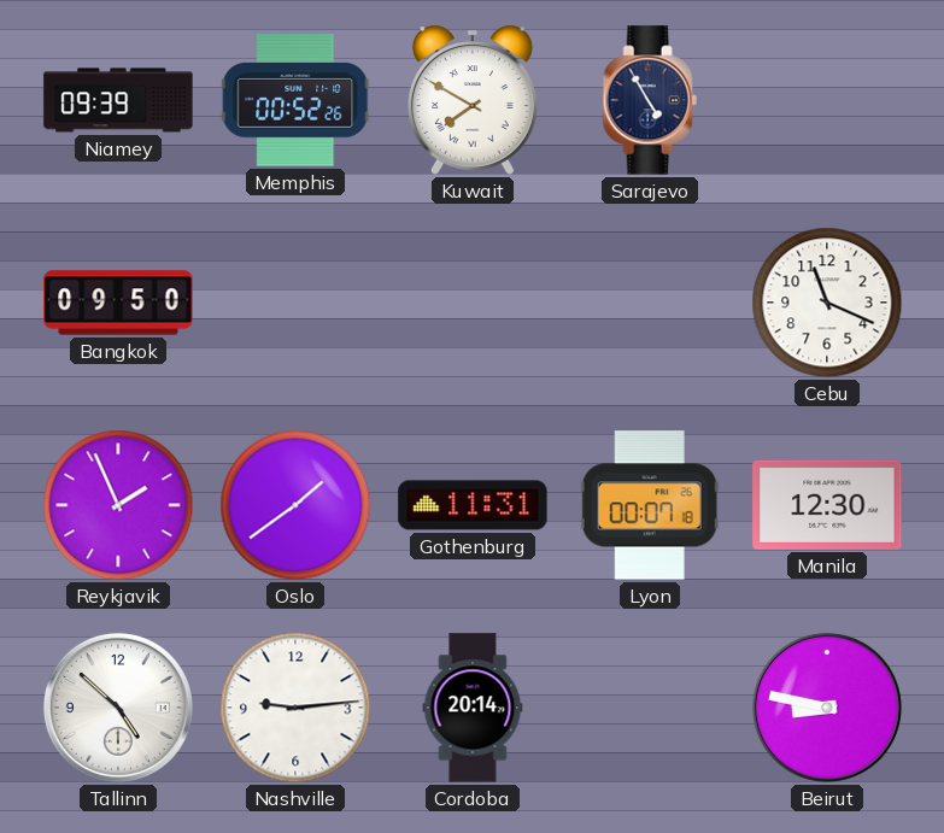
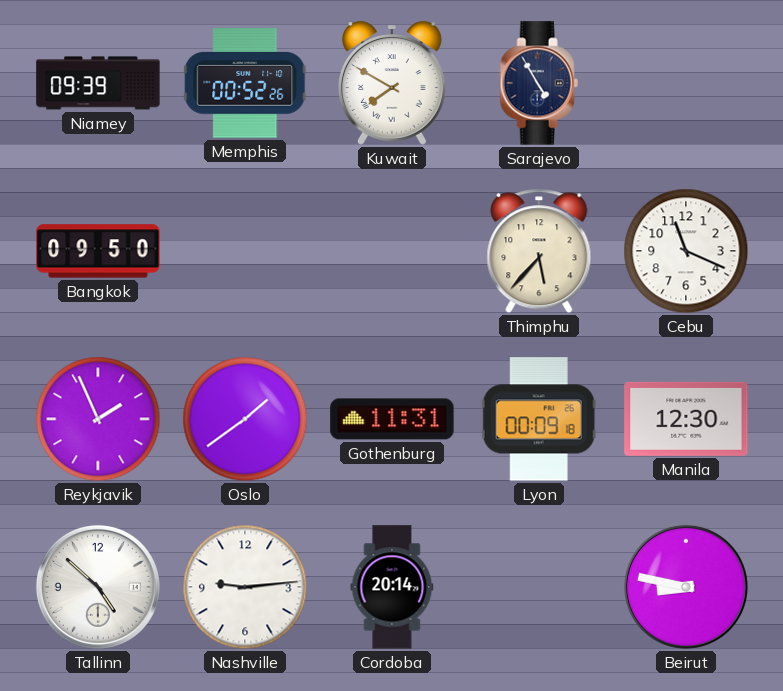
Thimphu: none -> 5:37
Lyon: 00:07 -> 00:09
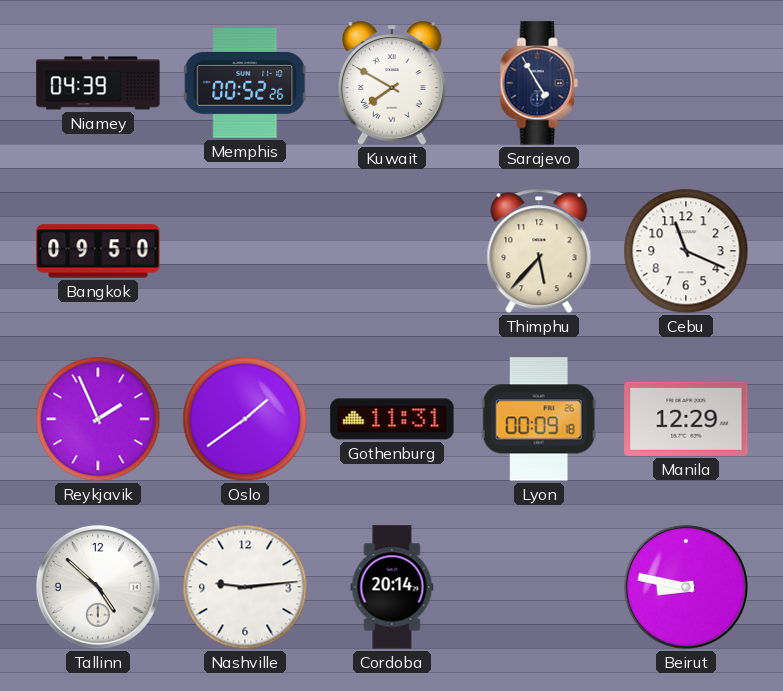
Niamey: 09:39 -> 04:39
Manila: 12:30 -> 12:29
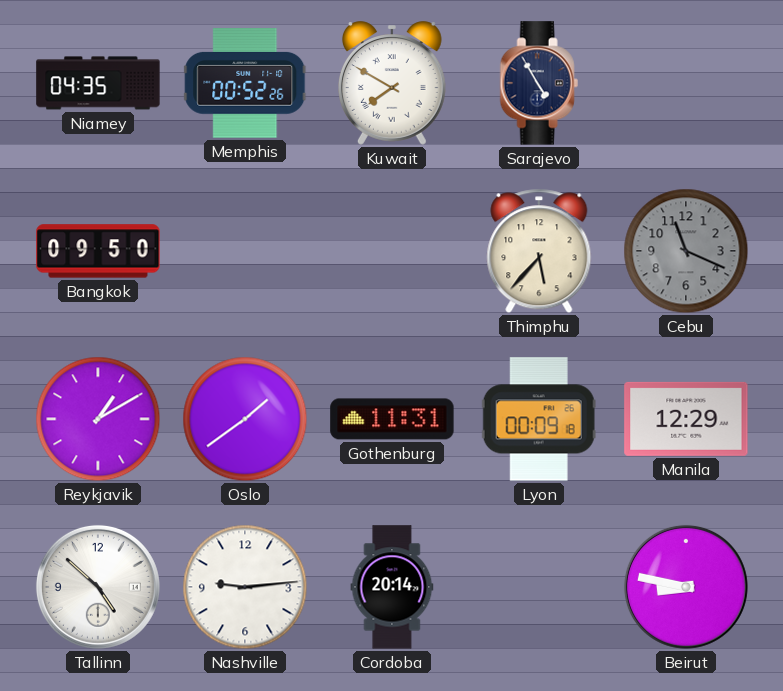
Niamey: 04:39 -> 04:35
Cebu dial: white -> grey
Reykjavik: 1:56 -> 1:10
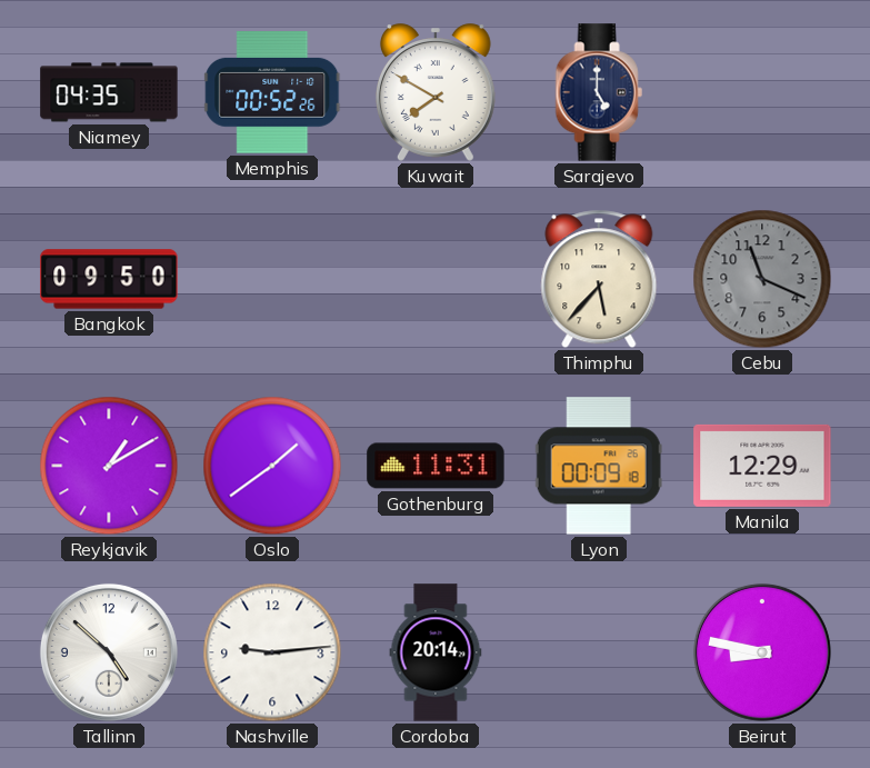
Sarajevo: 4:55 -> 5:00
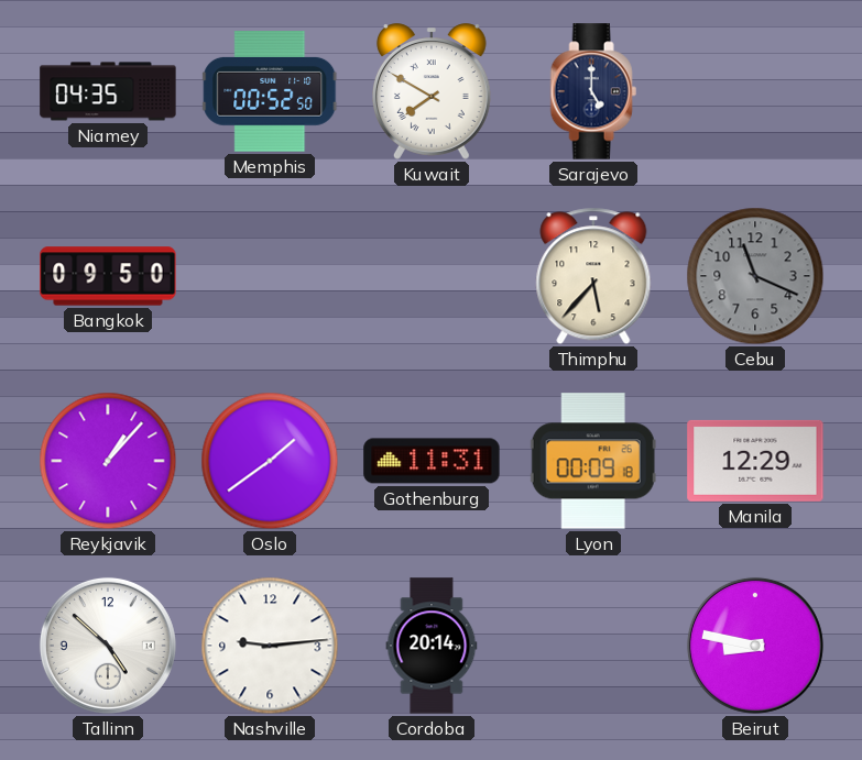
Memphis: 00:52:26 -> 00:52:50
Reykjavik: 1:10 -> 1:07
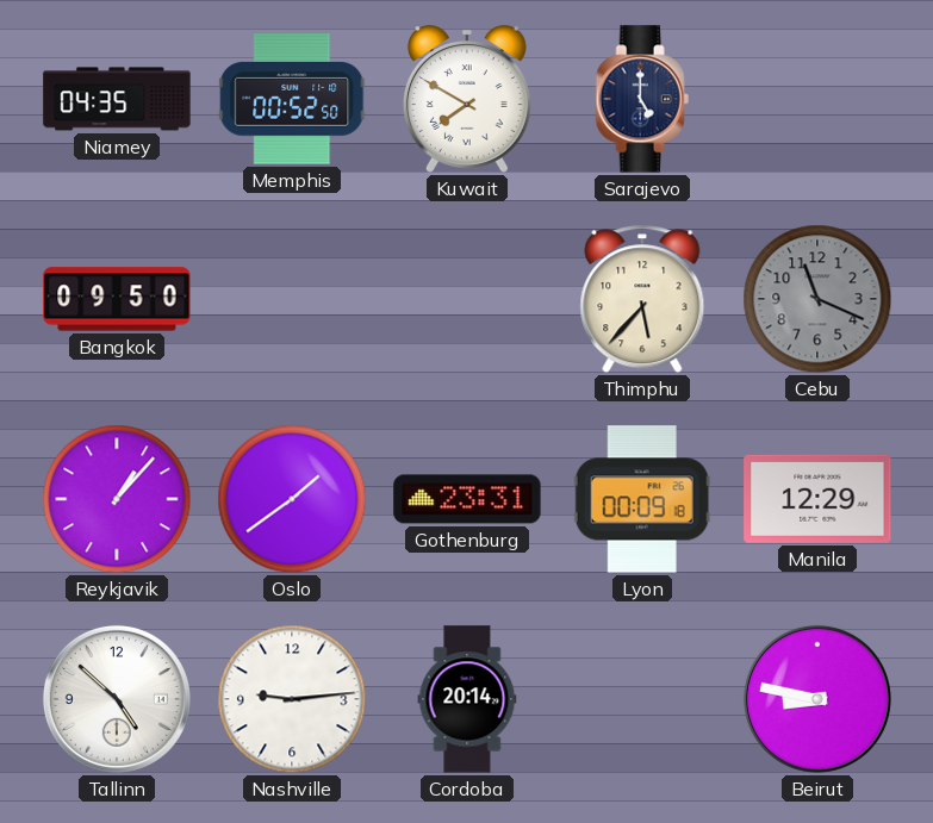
Gothenburg: 11:31 -> 23:31
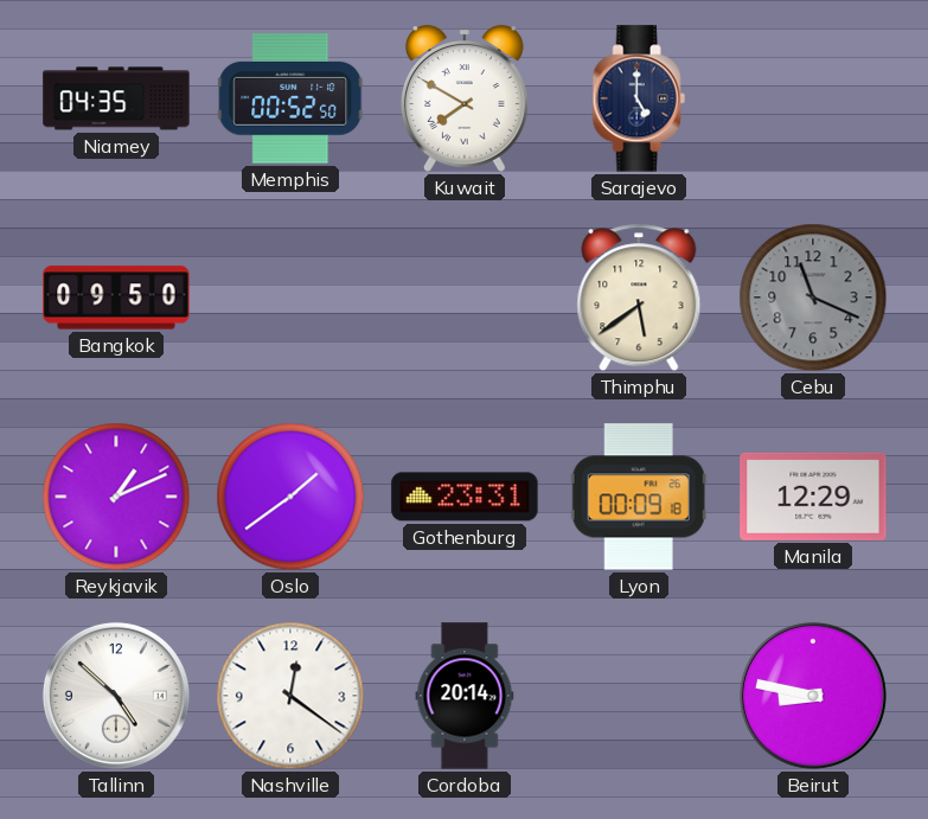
Thimphu: 5:37 -> 5:39
Reykjavik: 1:07 -> 1:11
Nashville: 9:14 -> 12:21
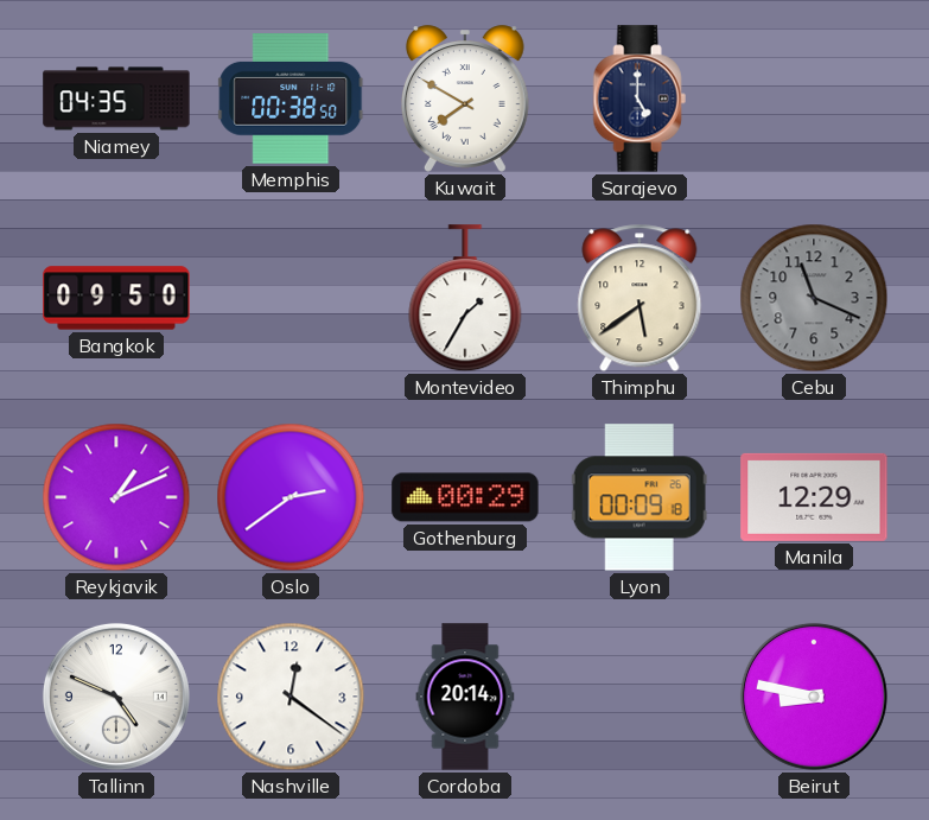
Memphis: 00:52 -> 00:38
Montevideo: none -> 1:35
Oslo: 1:39 -> 2:39
Gothenburg: 23:31 -> 00:29
Tallinn: 4:52 -> 4:49
